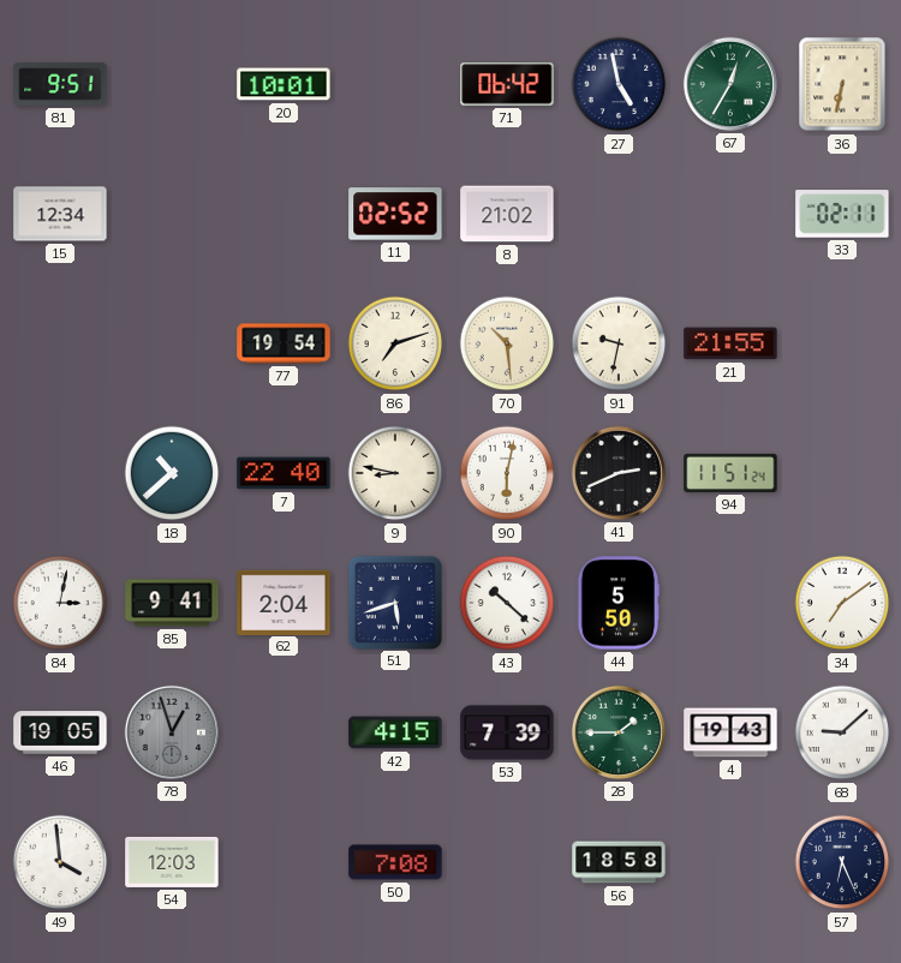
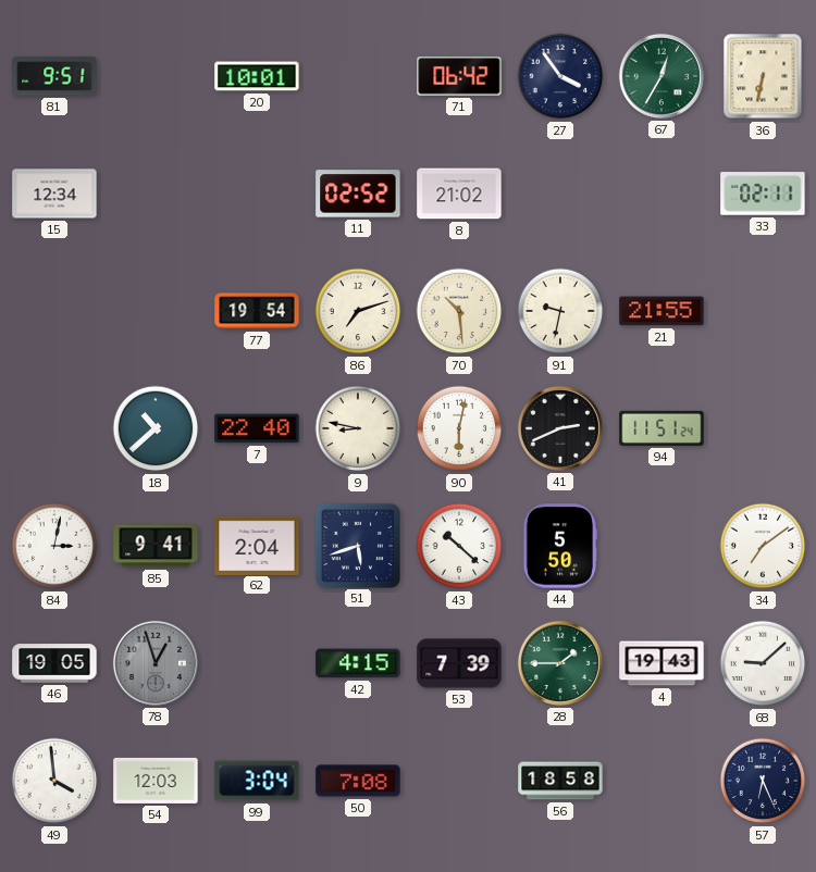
27: 4:58 -> 3:54
99: none -> 3:04
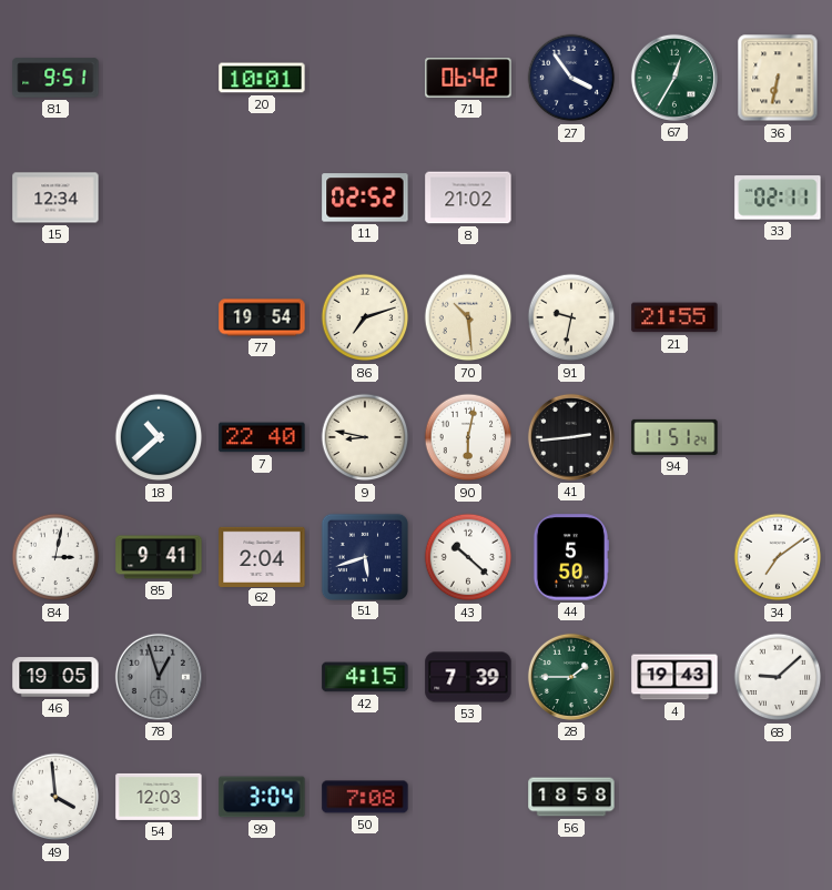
41: 2:41 -> 2:44
57: 6:26 -> none
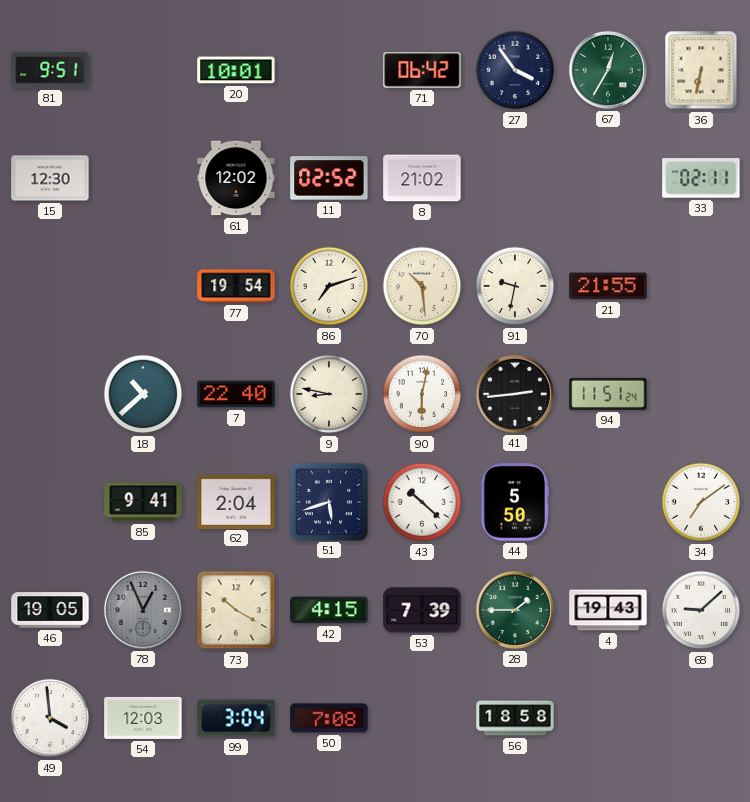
15: 12:34 -> 12:30
61: none -> 12:02
84: 3:02 -> none
78: 12:57 -> 12:56
73: none -> 10:20
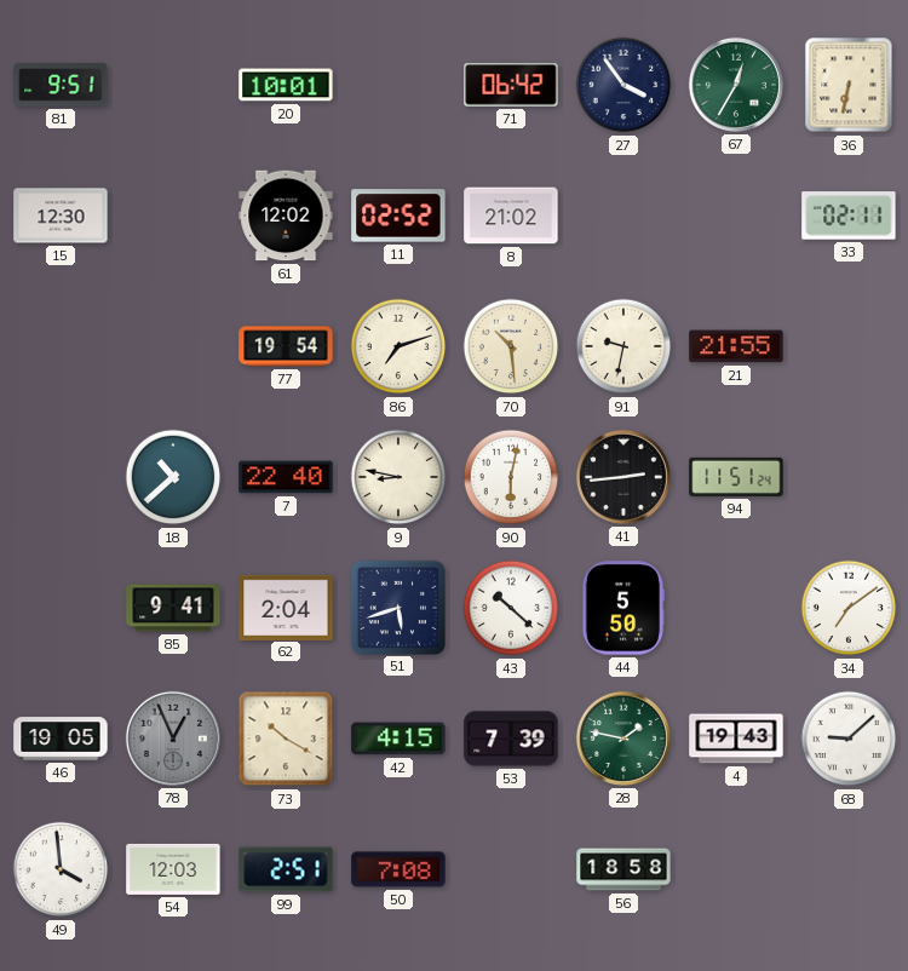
28: 1:45 -> 1:47
99: 3:04 -> 2:51
